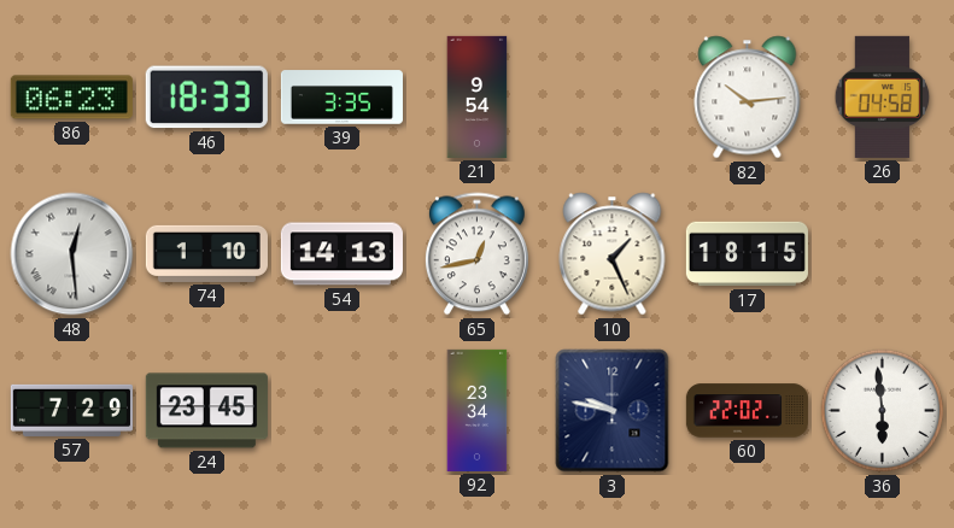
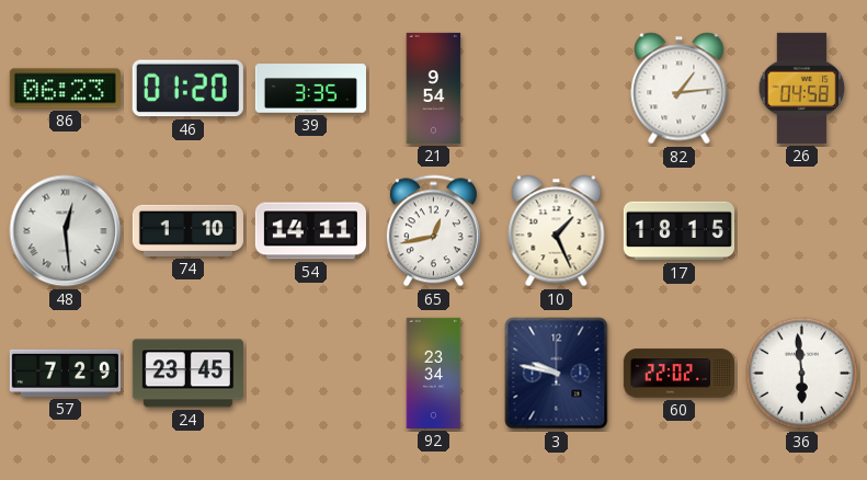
46: 18:33 -> 01:20
82: 10:14 -> 1:14
54: 14:13 -> 14:11
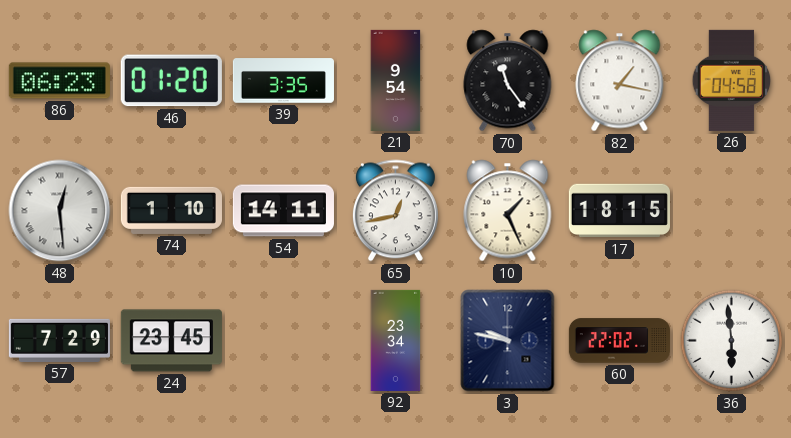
70: none -> 11:24
82: 1:14 -> 1:17
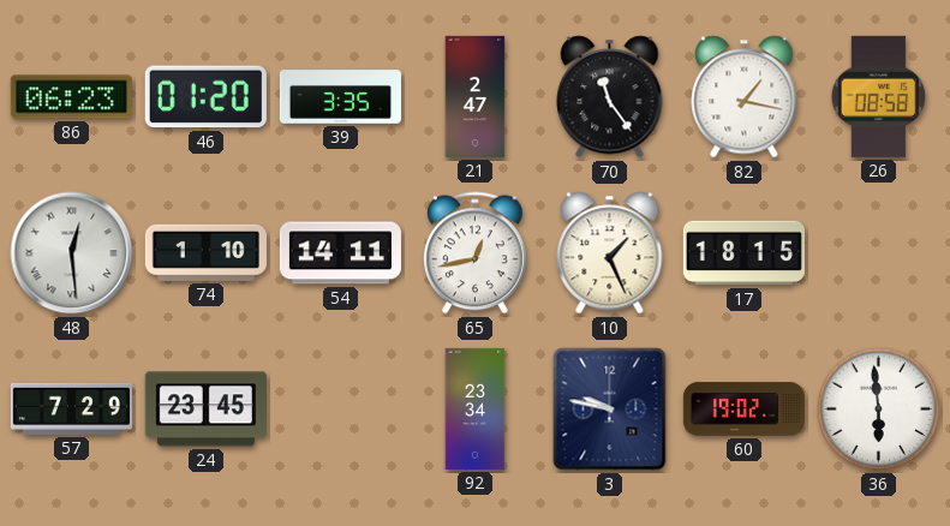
21: 9:54 -> 2:47
26: 04:58 -> 08:58
60: 22:02 -> 19:02
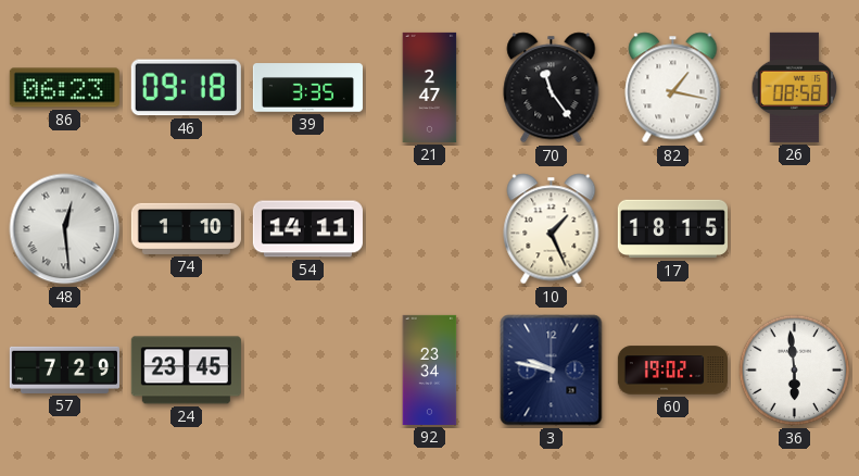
46: 01:20 -> 09:18
65: 12:43 -> none
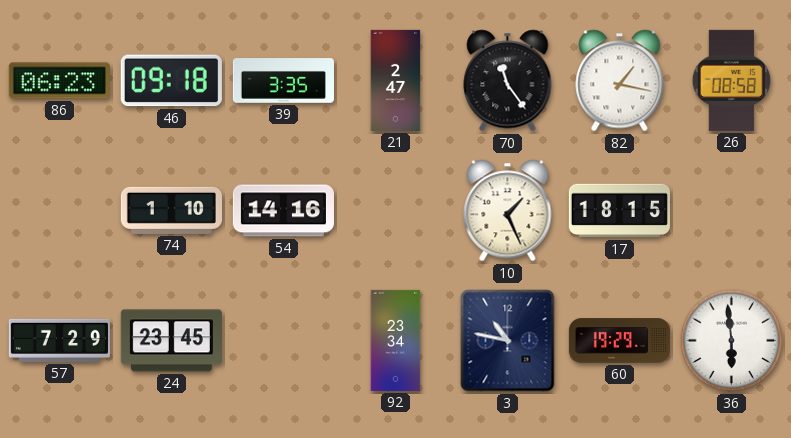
48: 12:29 -> none
54: 14:11 -> 14:16
3: 9:47 -> 10:47
60: 19:02 -> 19:29
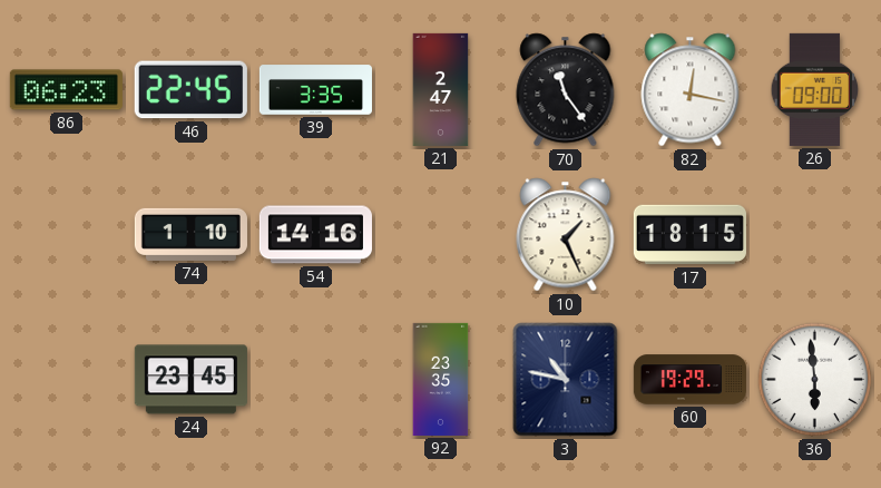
46: 09:18 -> 22:45
82: 1:17 -> 12:17
26: 08:58 -> 09:00
57: 7:29 -> none
92: 23:34 -> 23:35
